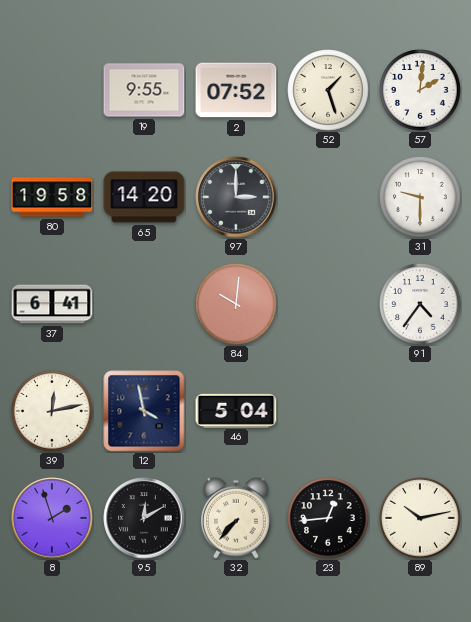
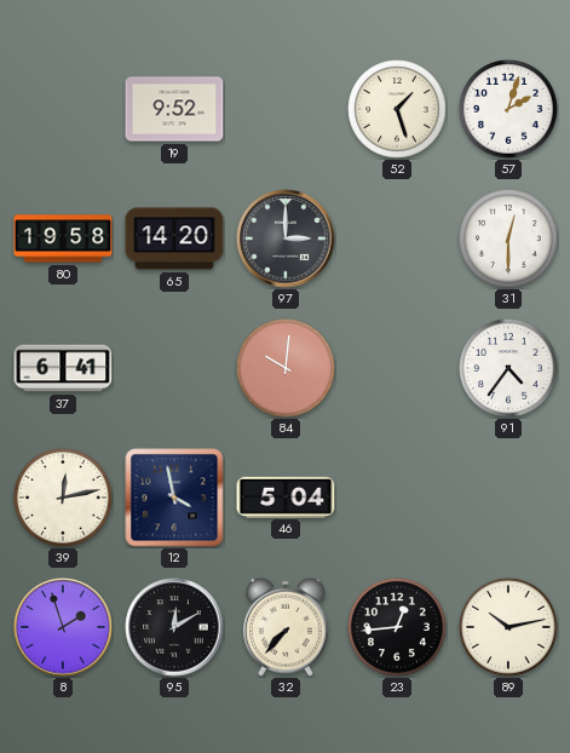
19: 9:55 -> 9:52
2: 07:52 -> none
57: 2:01 -> 2:03
31: 9:30 -> 12:30
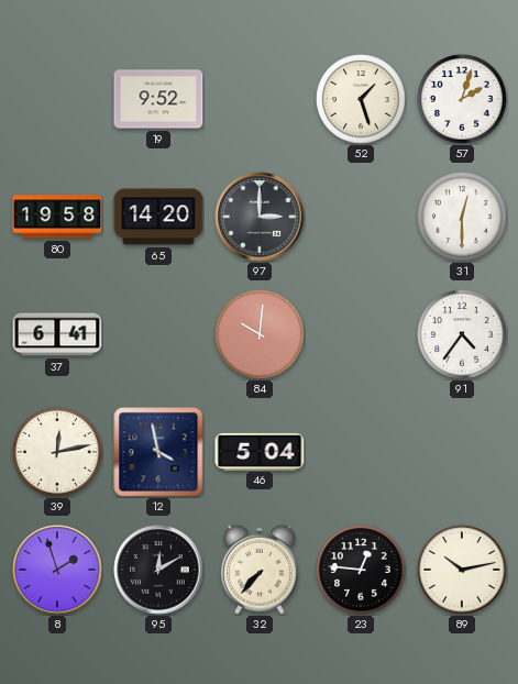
23: 12:44 -> 12:46
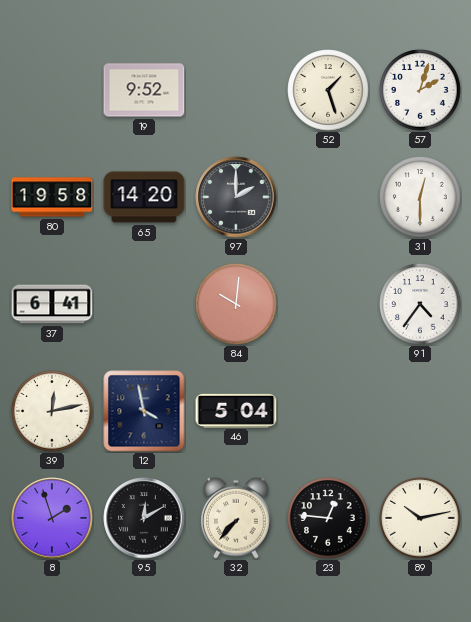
97: 3:00 -> 2:00
